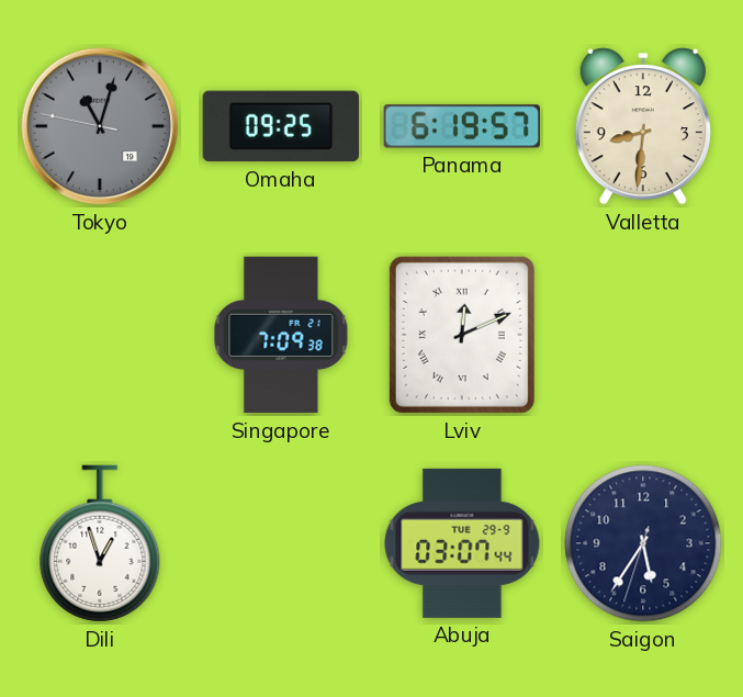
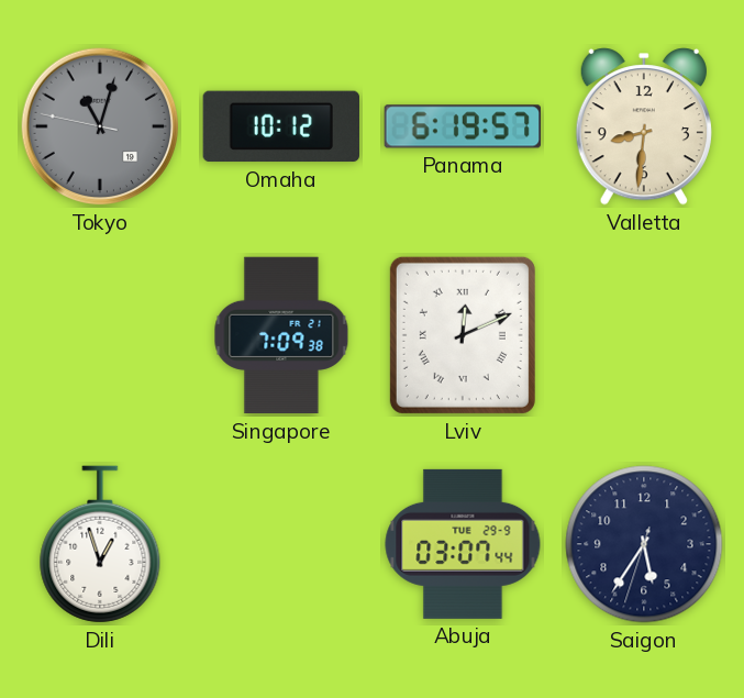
Omaha: 09:25 -> 10:12
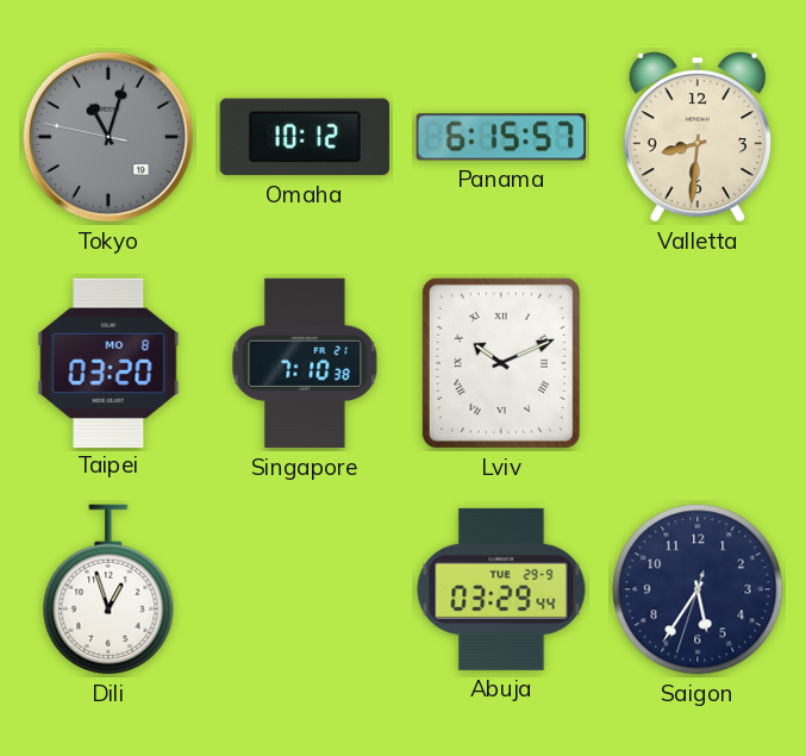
Panama: 6:19 -> 6:15
Taipei: none -> 03:20
Singapore: 7:09 -> 7:10
Lviv: 12:11 -> 10:11
Abuja: 03:07 -> 03:29
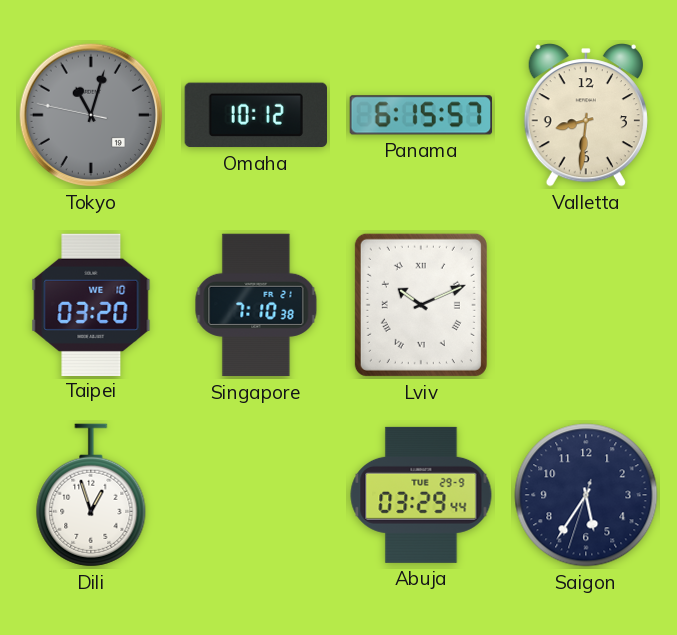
Taipei date: MO 8 -> WE 10
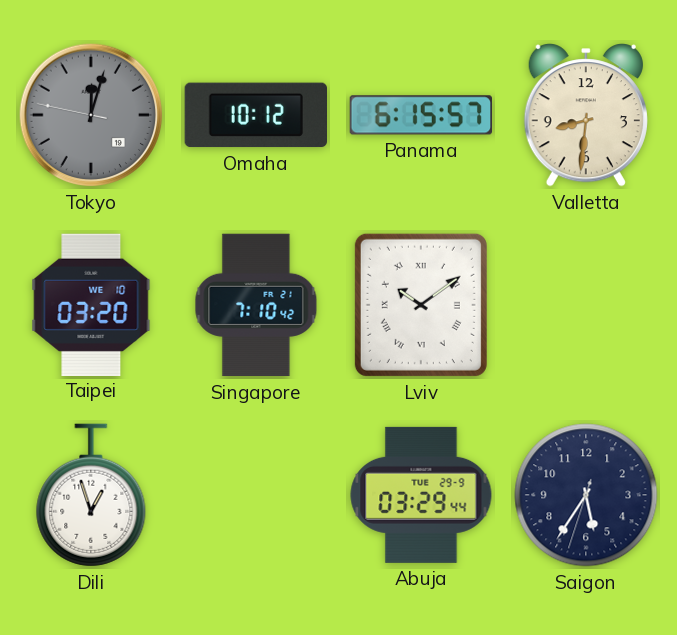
Tokyo: 11:02 -> 12:02
Singapore: 7:10:38 -> 7:10:42
Lviv: 10:11 -> 10:09
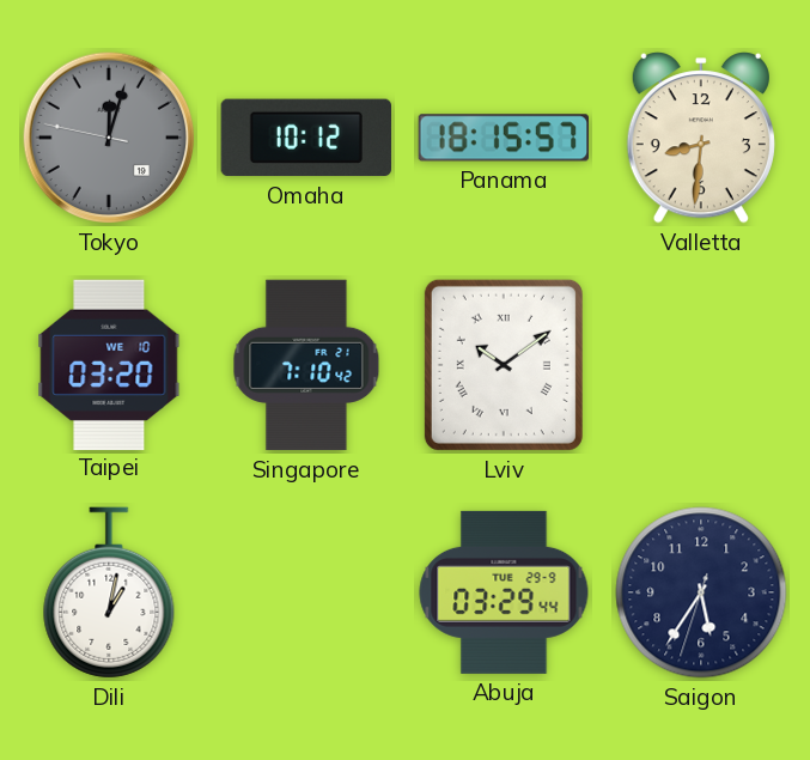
Panama: 6:15 -> 18:15
Dili: 12:57 -> 1:02
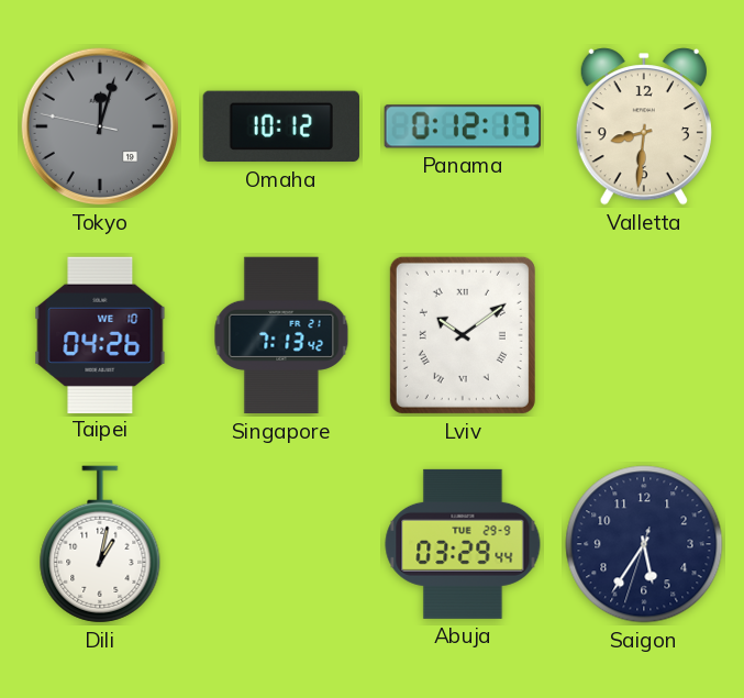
Panama: 18:15 -> 0:12
Taipei: 03:20 -> 04:26
Singapore: 7:10 -> 7:13
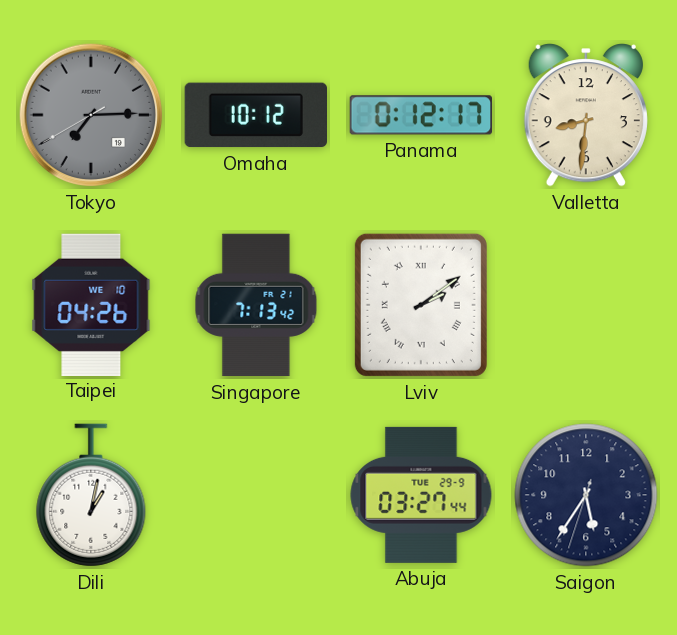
Tokyo: 12:02 -> 7:14
Lviv: 10:09 -> 2:09
Abuja: 03:29 -> 03:27
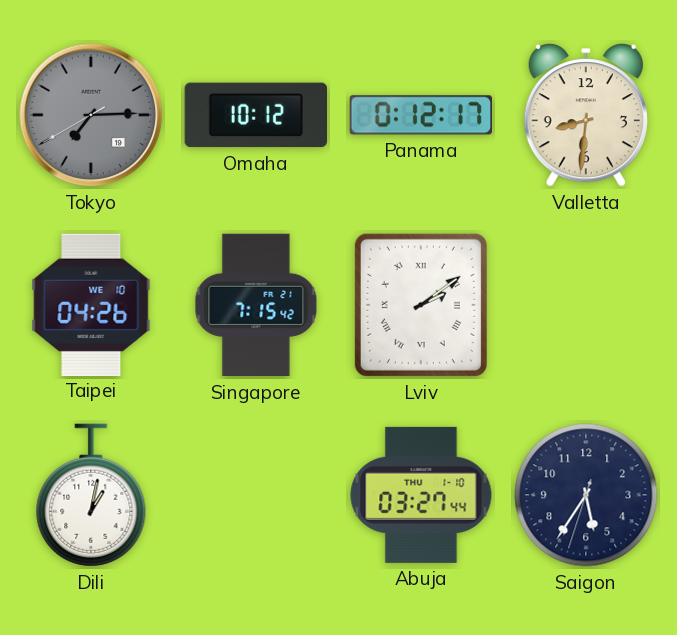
Singapore: 7:13 -> 7:15
Abuja date: TUE 29-9 -> THU 1-10
